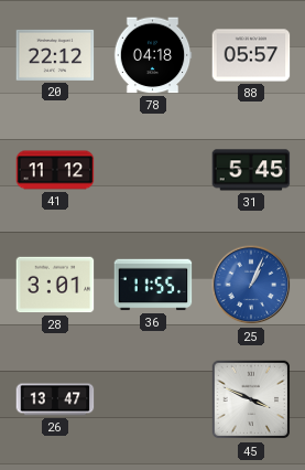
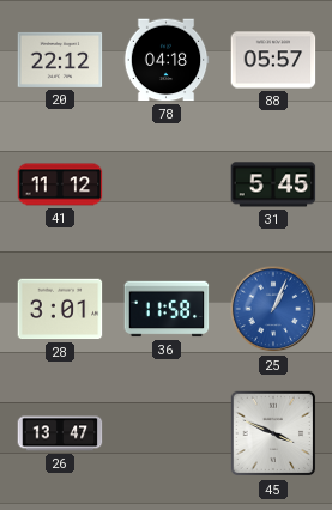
36: 11:55 -> 11:58
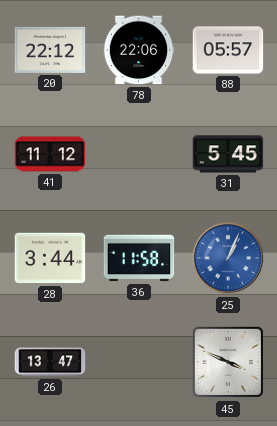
78: 04:18 -> 22:06
28: 3:01 -> 3:44
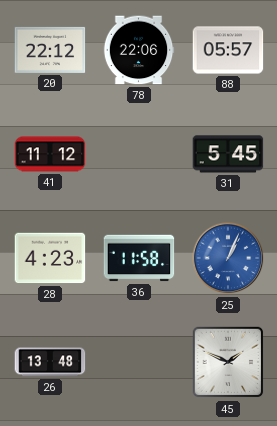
28: 3:44 -> 4:23
26: 13:47 -> 13:48
45: 3:49 -> 1:49
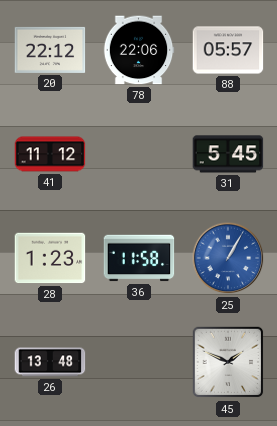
28: 4:23 -> 1:23
25: 1:04 -> 1:05
